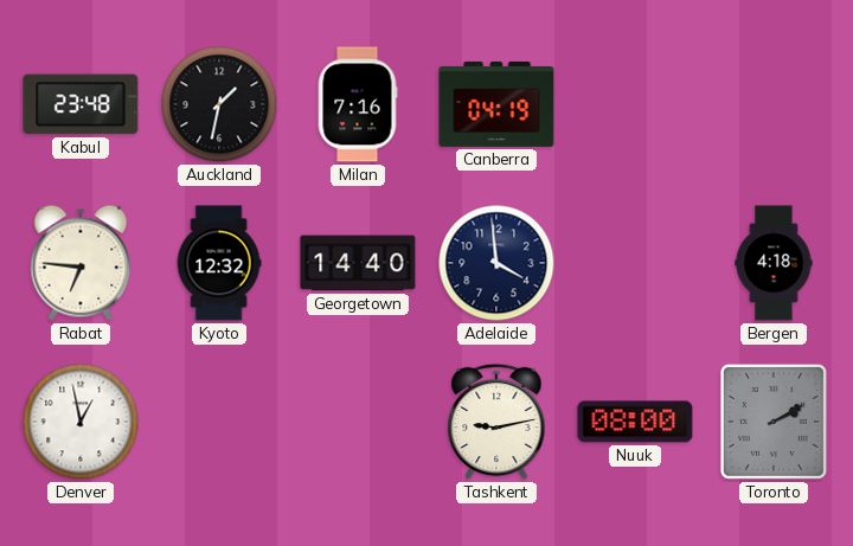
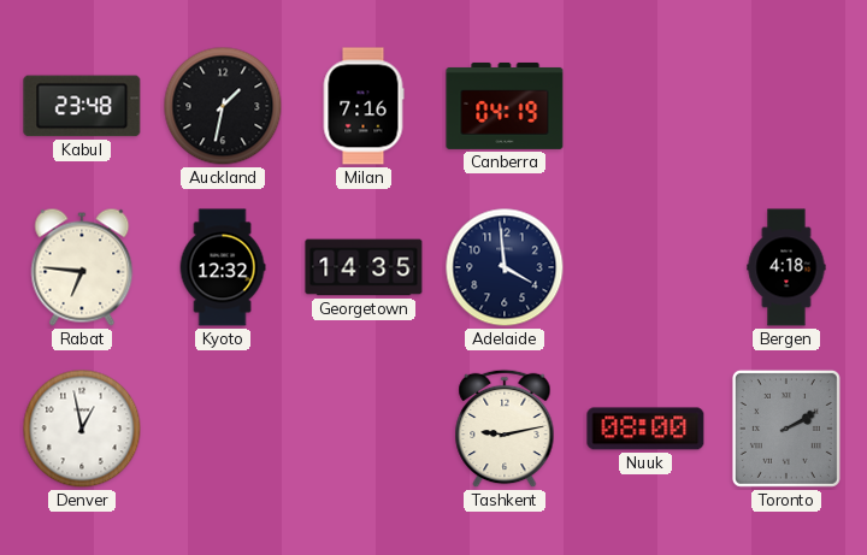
Georgetown: 14:40 -> 14:35
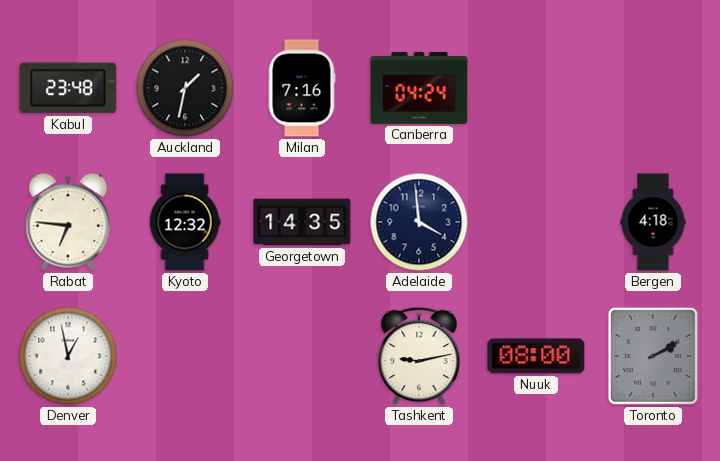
Canberra: 04:19 -> 04:24
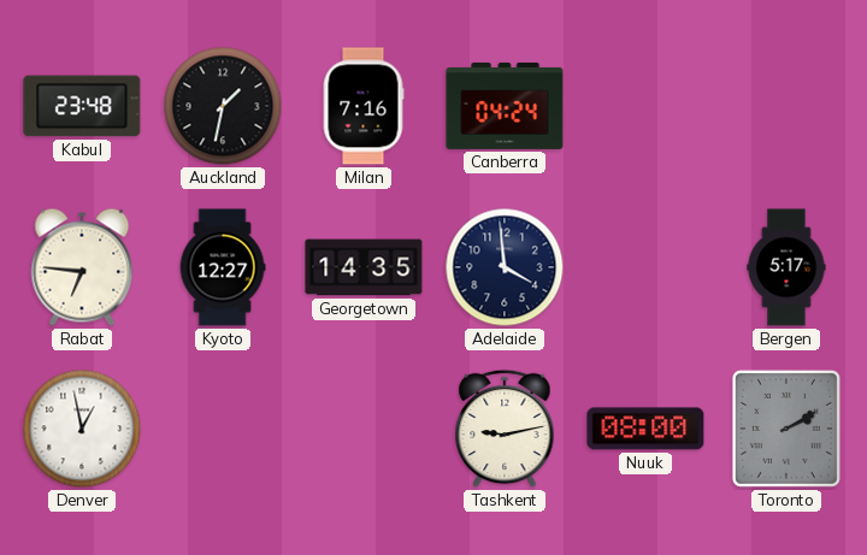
Kyoto: 12:32 -> 12:27
Bergen: 4:18 -> 5:17
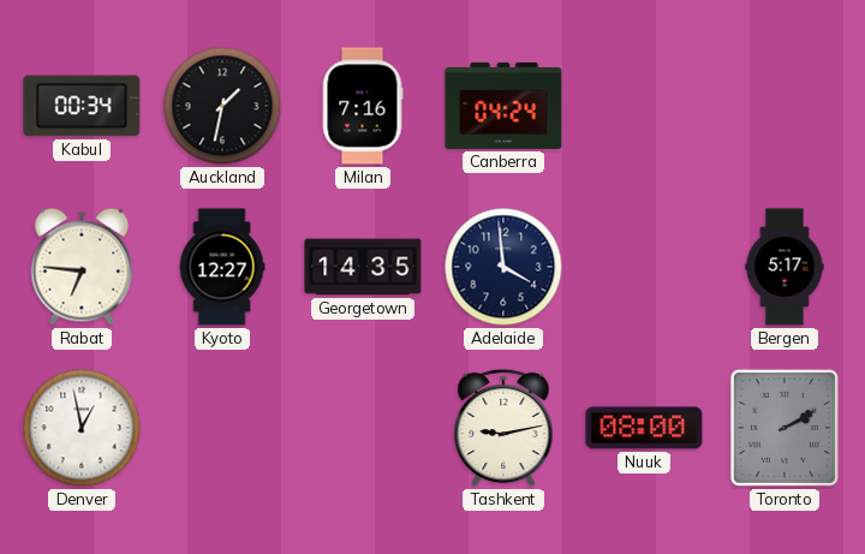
Kabul: 23:48 -> 00:34
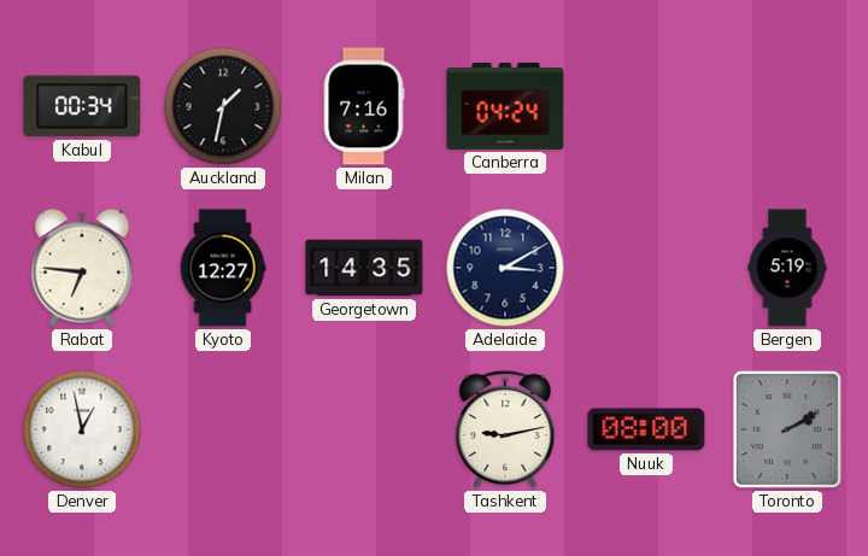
Adelaide: 3:59 -> 3:10
Bergen: 5:17 -> 5:19
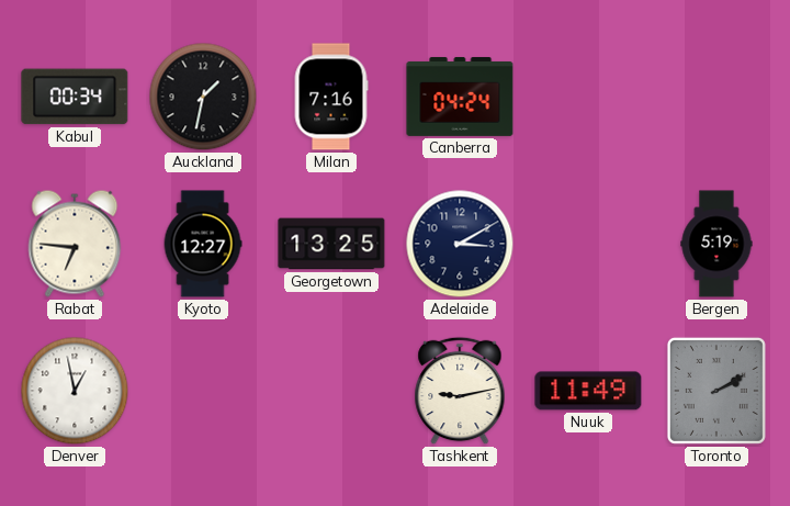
Georgetown: 14:35 -> 13:25
Nuuk: 08:00 -> 11:49
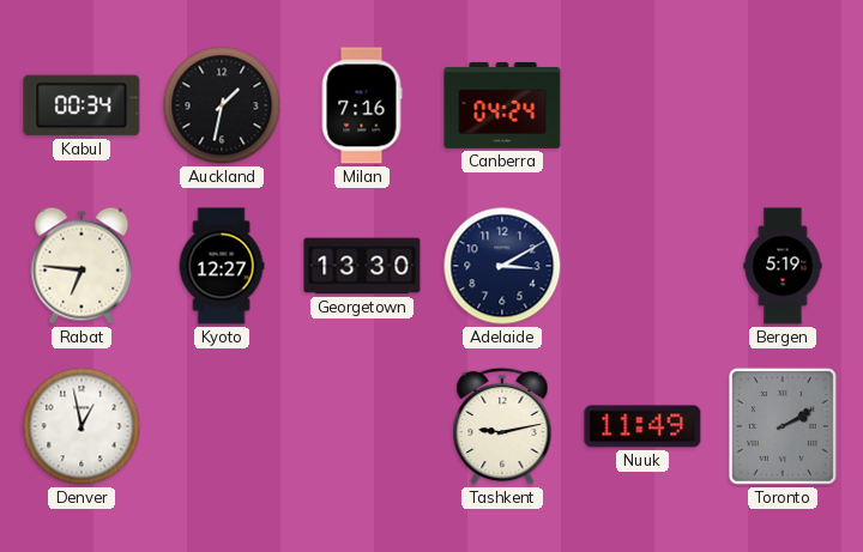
Georgetown: 13:25 -> 13:30
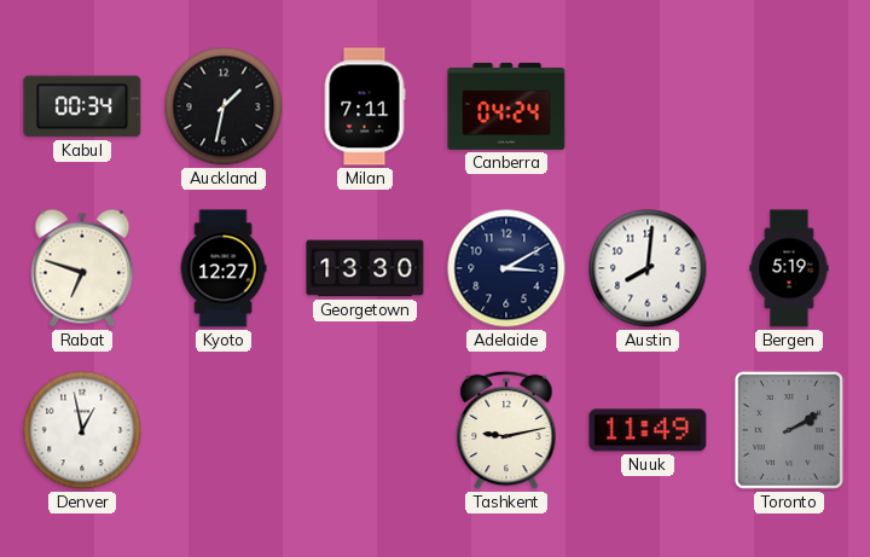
Milan: 7:16 -> 7:11
Rabat: 6:46 -> 6:48
Austin: none -> 8:01
